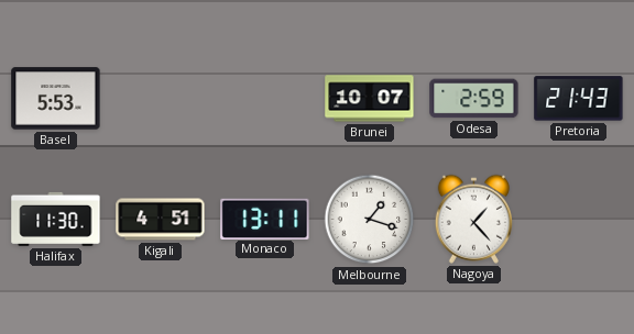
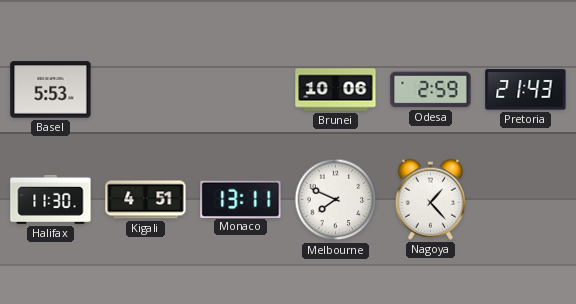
Brunei: 10:07 -> 10:06
Melbourne: 1:18 -> 7:49
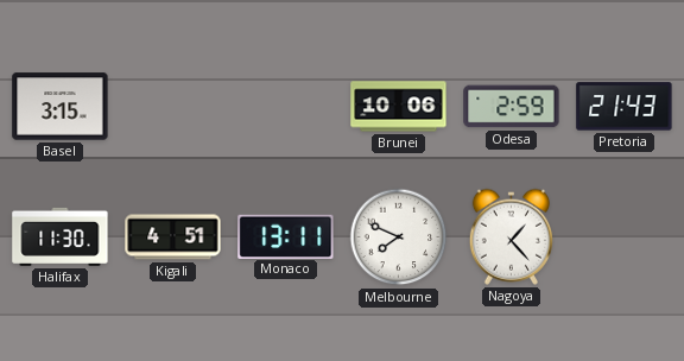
Basel: 5:53 -> 3:15
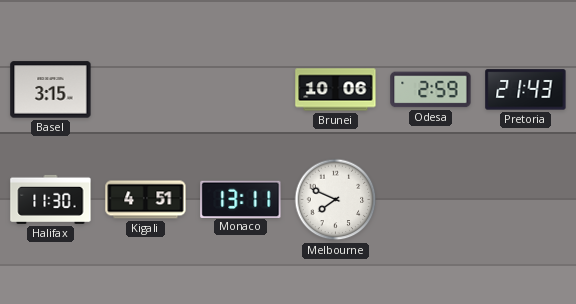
Nagoya: 1:23 -> none
